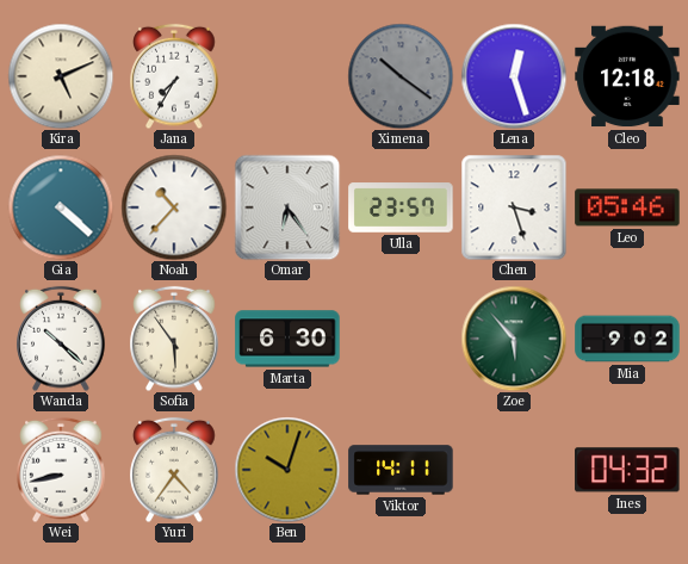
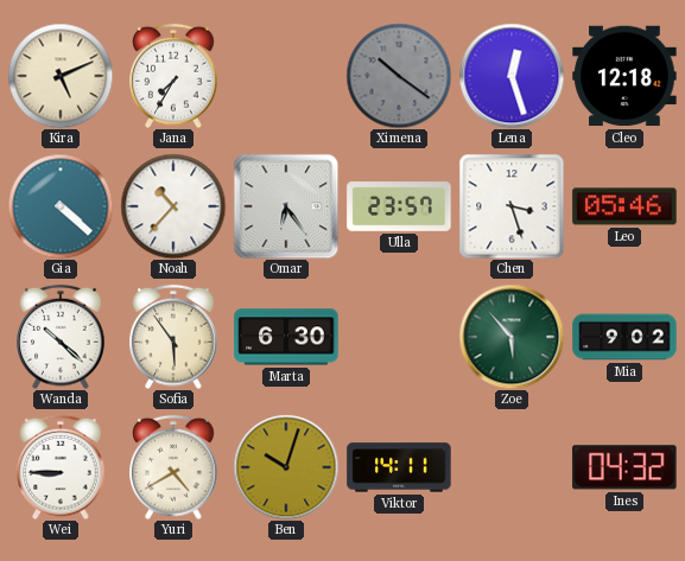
Wei: 8:43 -> 8:45
Yuri: 4:36 -> 4:40
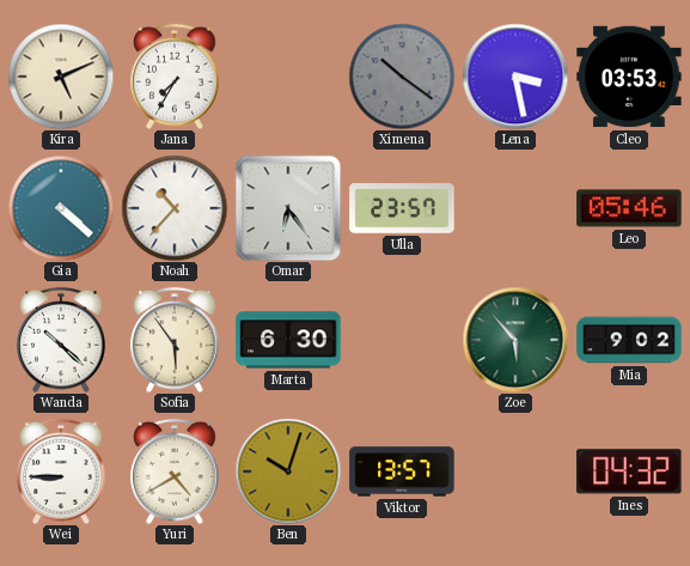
Lena: 12:27 -> 3:28
Cleo: 12:18 -> 03:53
Chen: 3:27 -> none
Viktor: 14:11 -> 13:57
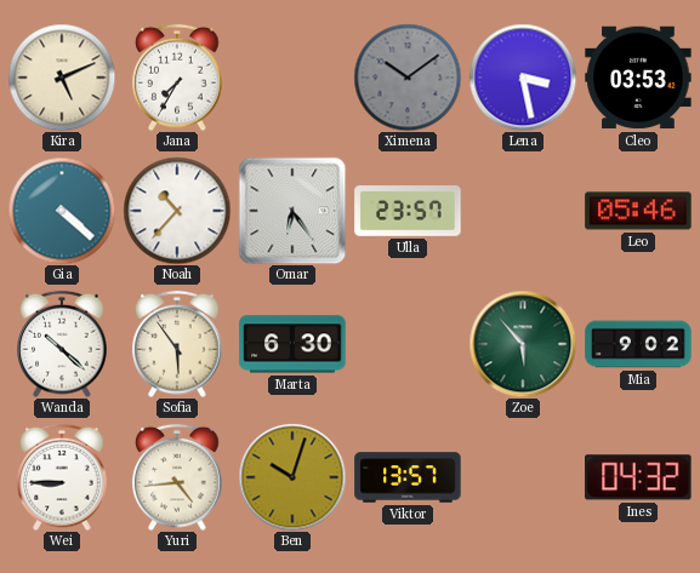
Ximena: 10:21 -> 10:09
Yuri: 4:40 -> 4:44
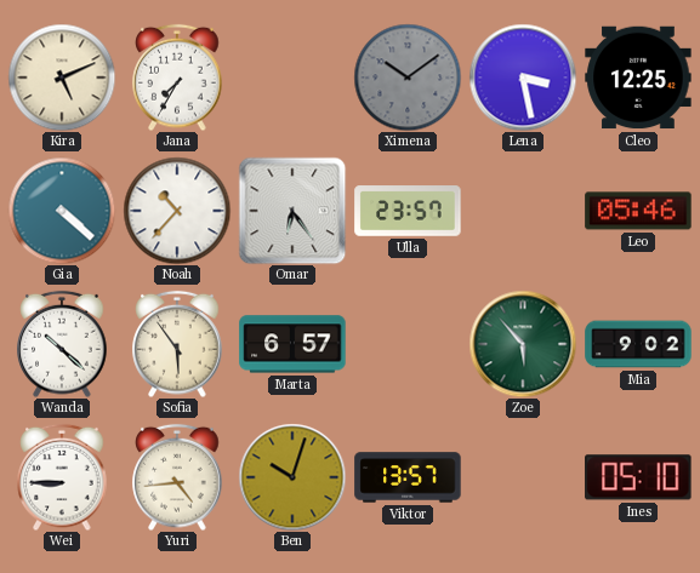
Cleo: 03:53 -> 12:25
Marta: 6:30 -> 6:57
Ines: 04:32 -> 05:10
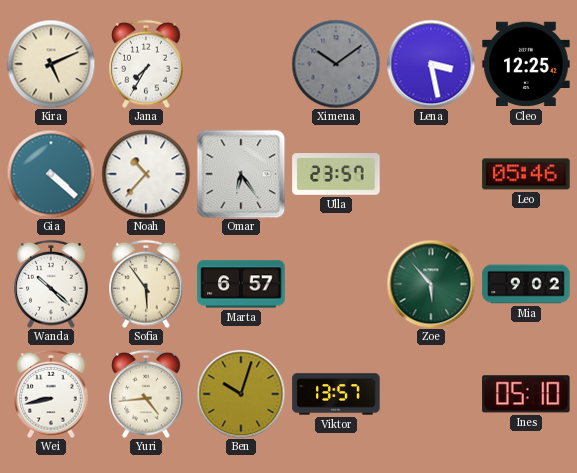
Wei: 8:45 -> 8:43
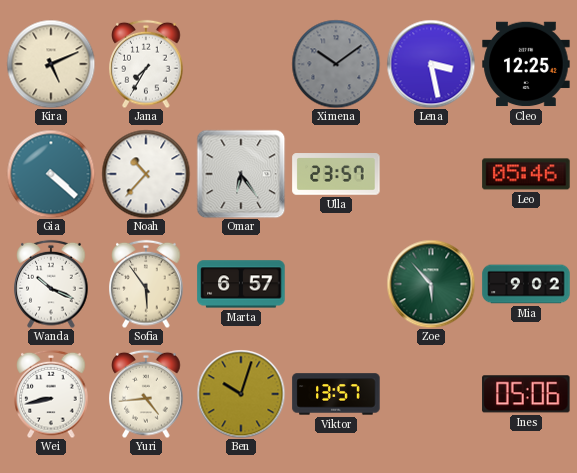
Wanda: 10:22 -> 10:19
Ines: 05:10 -> 05:06
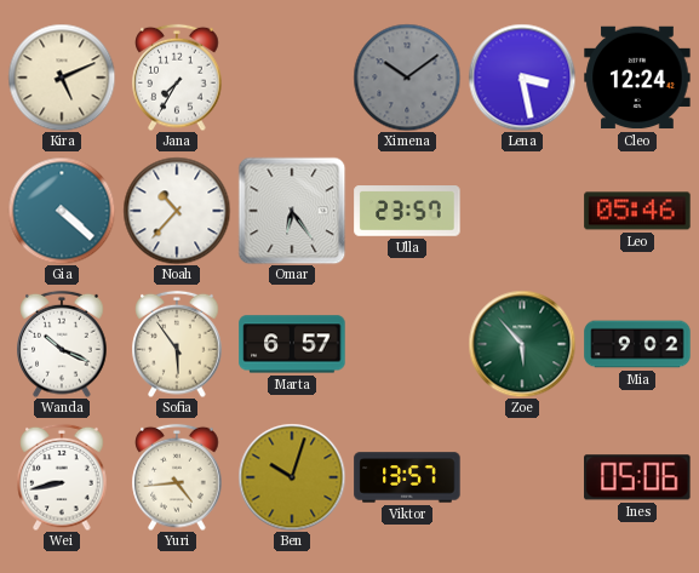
Cleo: 12:25 -> 12:24
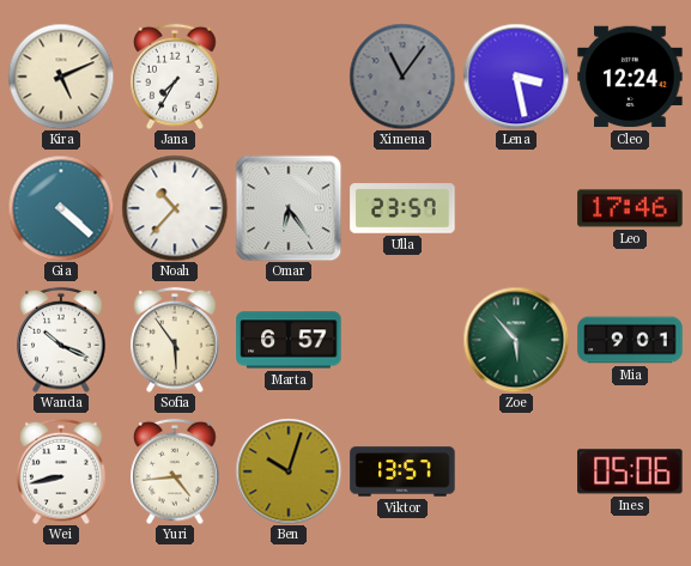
Ximena: 10:09 -> 11:06
Leo: 05:46 -> 17:46
Mia: 9:02 -> 9:01
